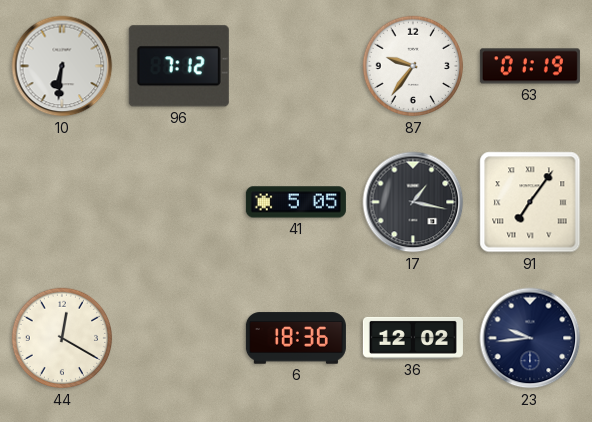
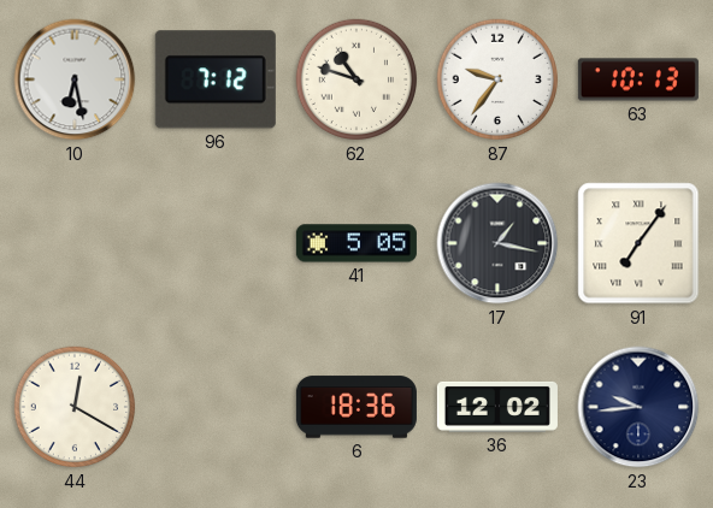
10: 6:31 -> 6:28
62: none -> 10:48
63: 01:19 -> 10:13
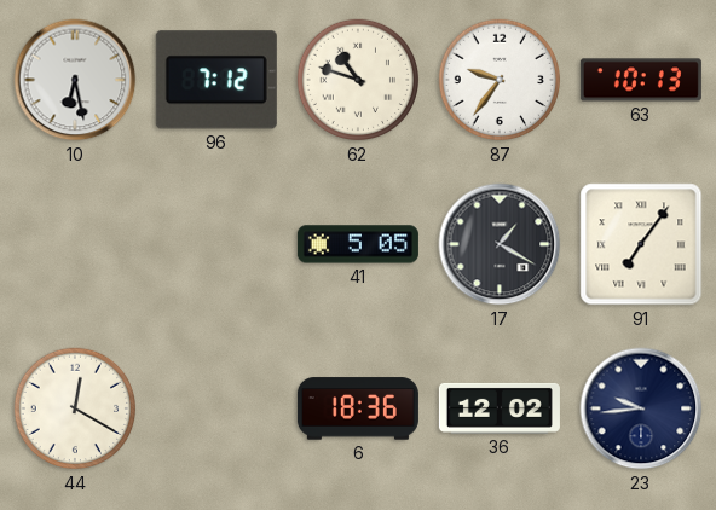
17: 1:17 -> 1:20
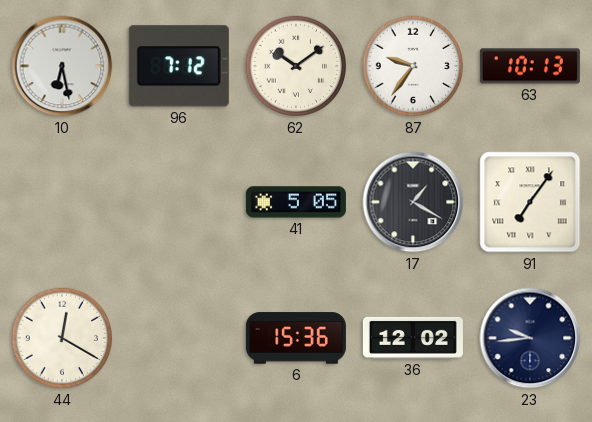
62: 10:48 -> 10:09
6: 18:36 -> 15:36
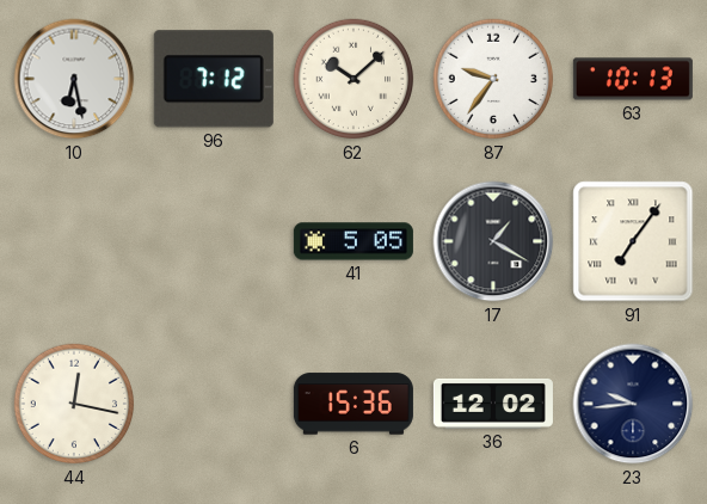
62: 10:09 -> 10:08
44: 12:20 -> 12:17
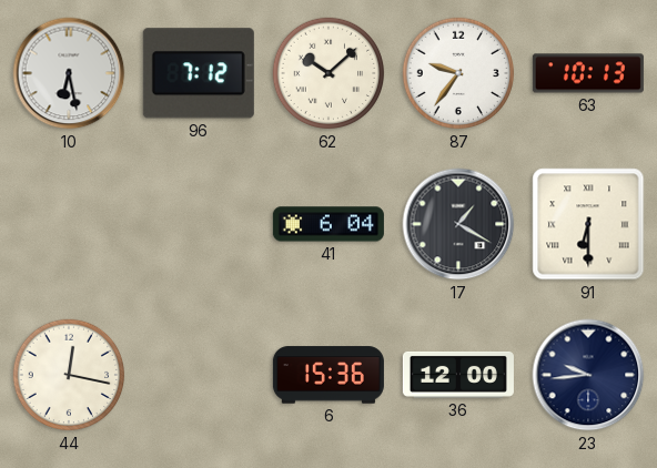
41: 5:05 -> 6:04
91: 7:06 -> 6:30
36: 12:02 -> 12:00
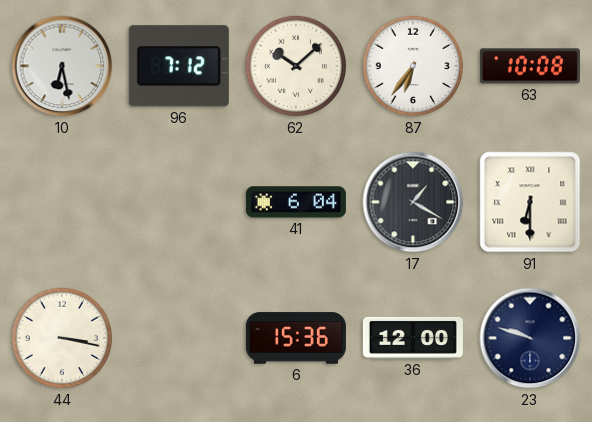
87: 9:36 -> 6:36
63: 10:13 -> 10:08
44: 12:17 -> 3:17
23: 9:44 -> 9:48
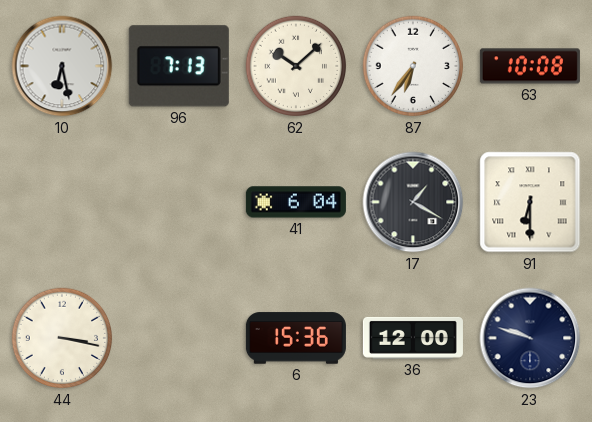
96: 7:12 -> 7:13
